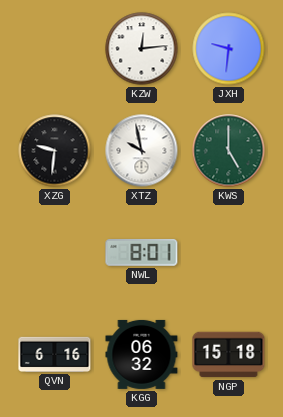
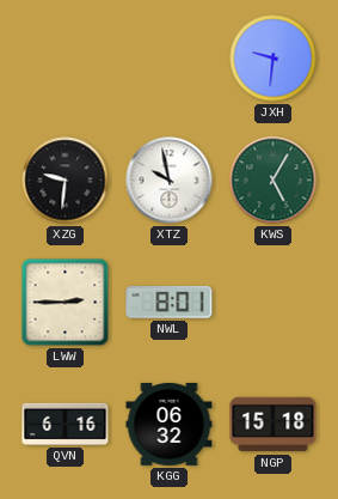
KZW: 12:14 -> none
KWS: 5:00 -> 5:05
LWW: none -> 2:45
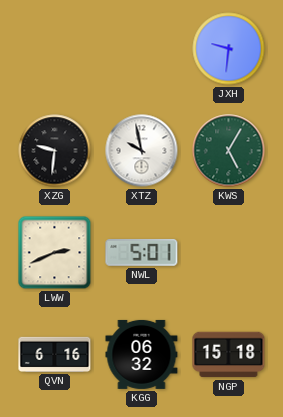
LWW: 2:45 -> 2:41
NWL: 8:01 -> 5:01
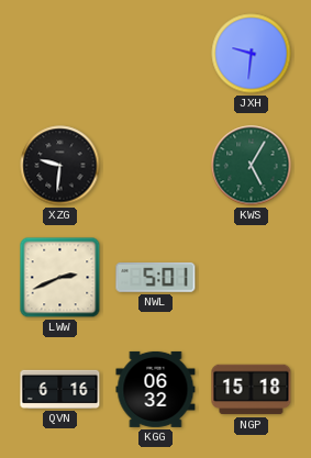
XTZ: 9:58 -> none
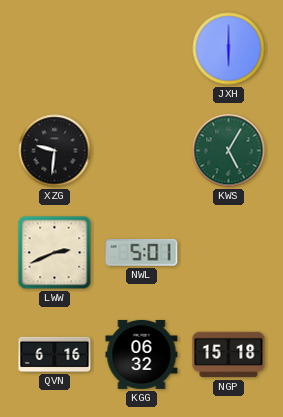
JXH: 9:31 -> 6:00
